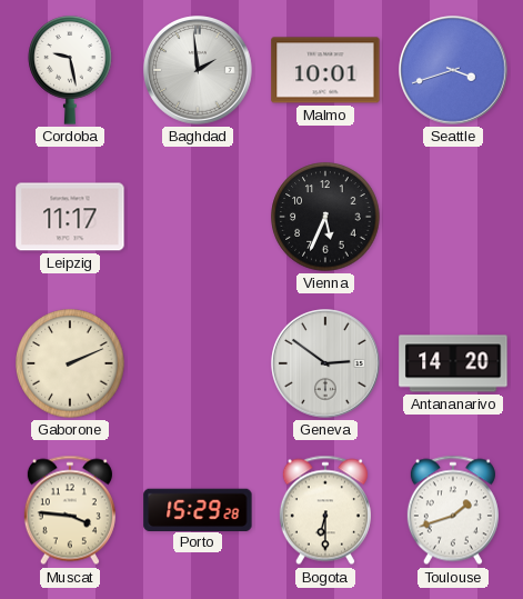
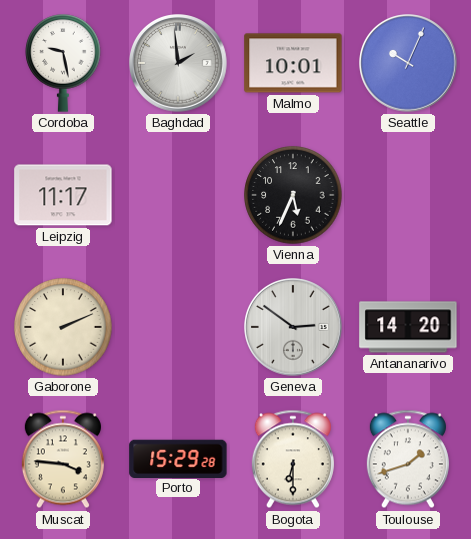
Seattle: 3:42 -> 10:04
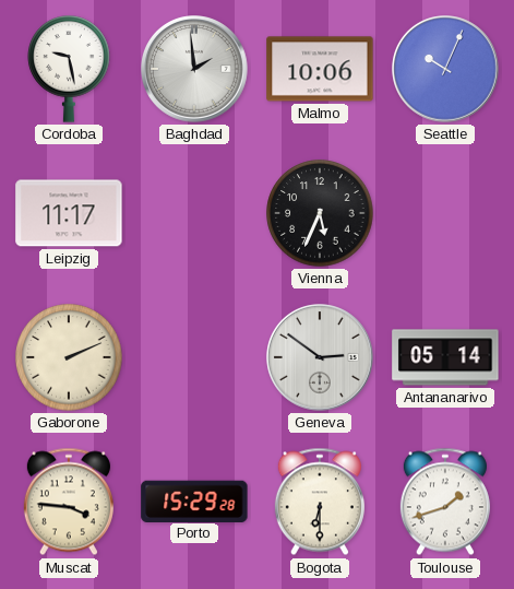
Malmo: 10:01 -> 10:06
Antananarivo: 14:20 -> 05:14
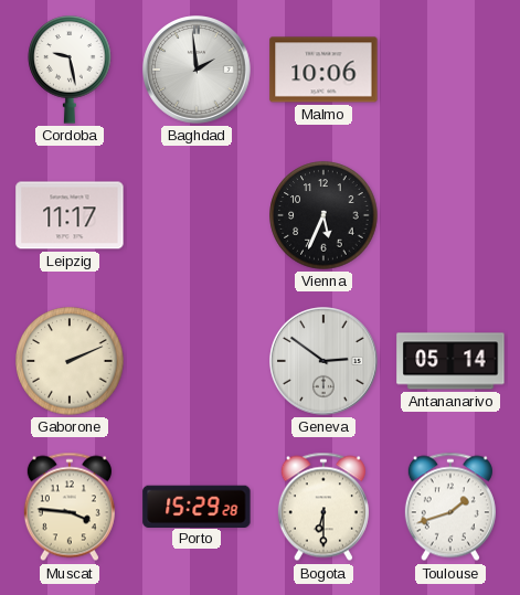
Seattle: 10:04 -> none
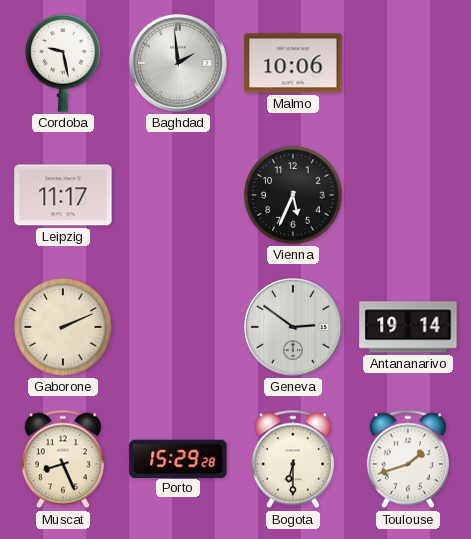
Antananarivo: 05:14 -> 19:14
Muscat: 3:46 -> 8:26
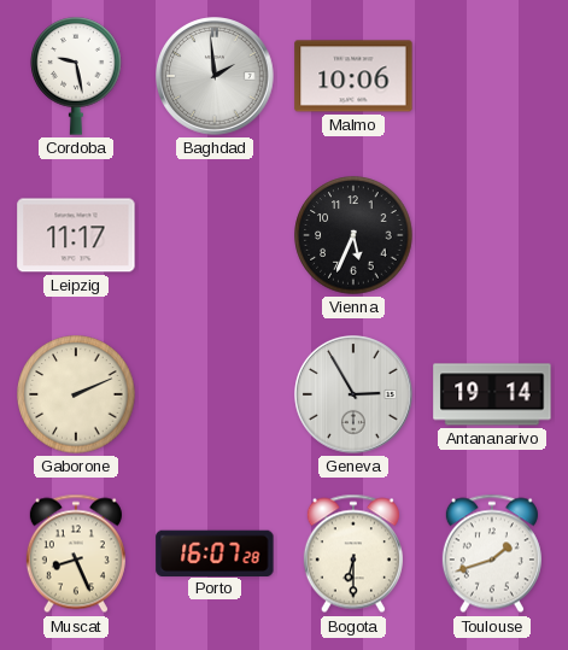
Geneva: 2:51 -> 2:55
Porto: 15:29 -> 16:07
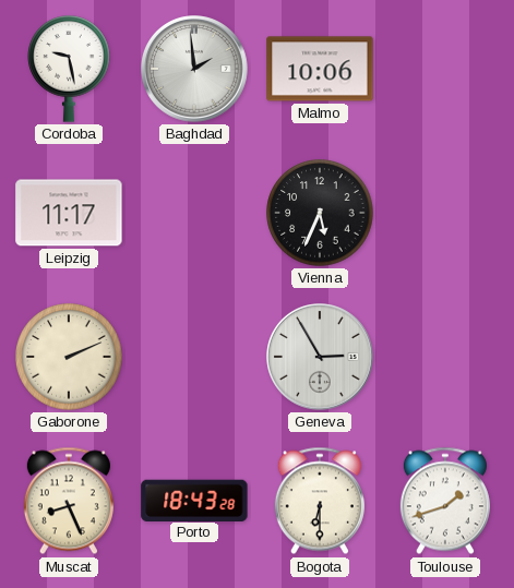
Antananarivo: 19:14 -> none
Porto: 16:07 -> 18:43
